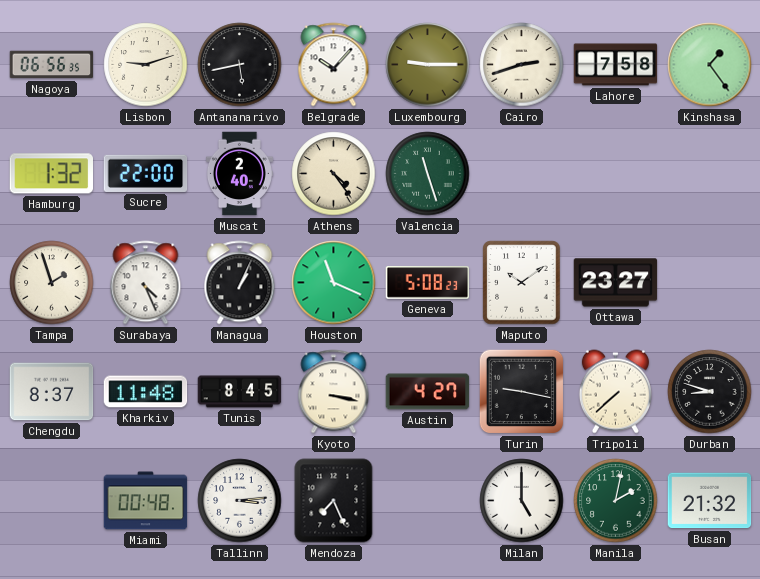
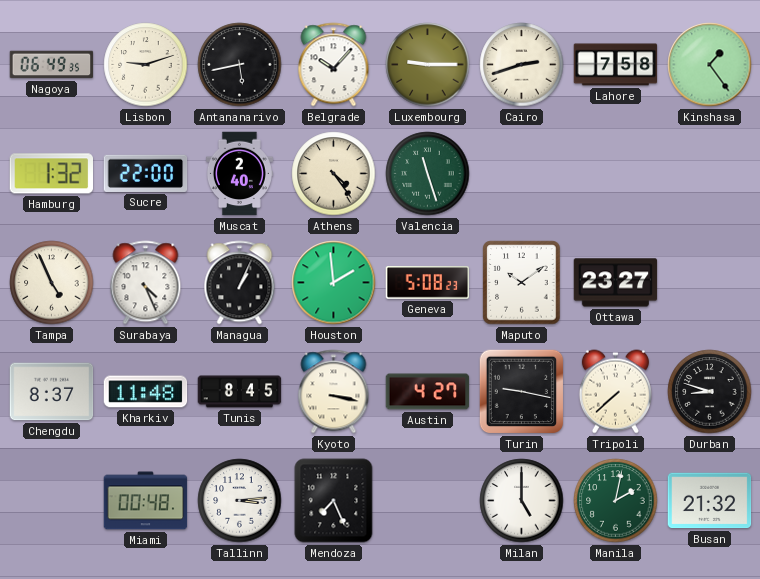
Nagoya: 06:56 -> 06:49
Tampa: 1:57 -> 4:56
Houston: 11:19 -> 1:59
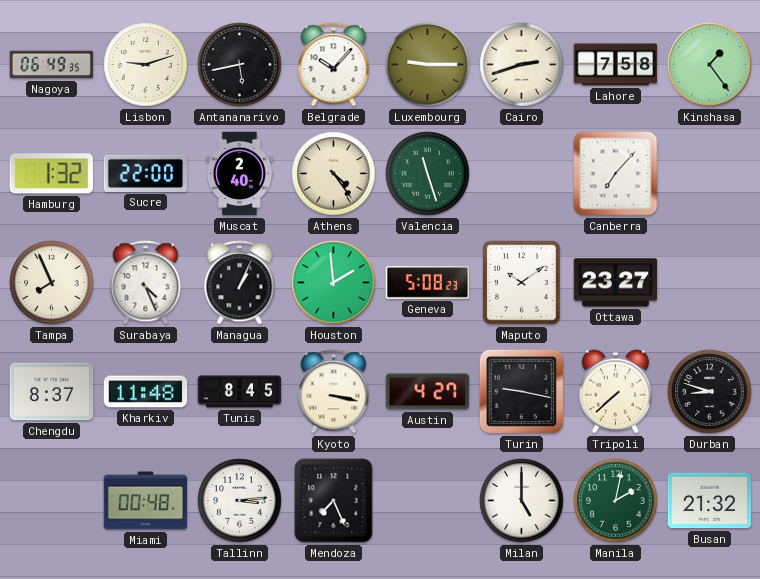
Canberra: none -> 7:07
Tampa: 4:56 -> 7:56
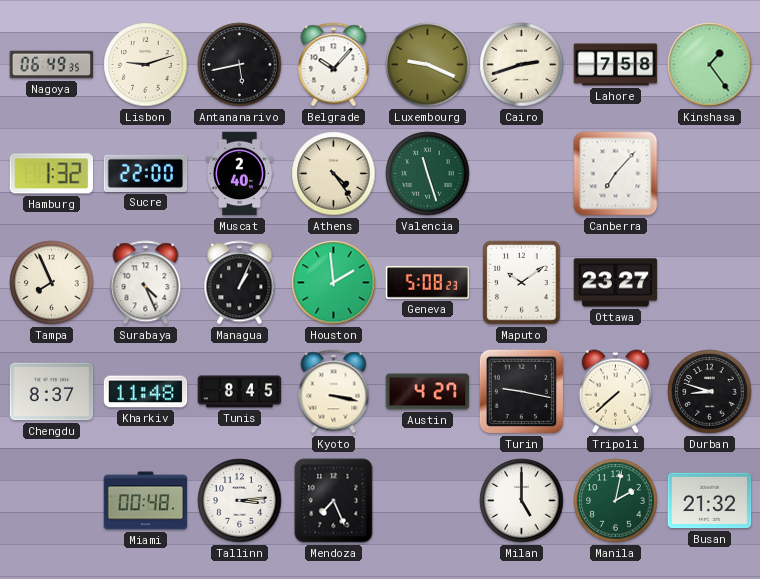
Luxembourg: 9:15 -> 9:19
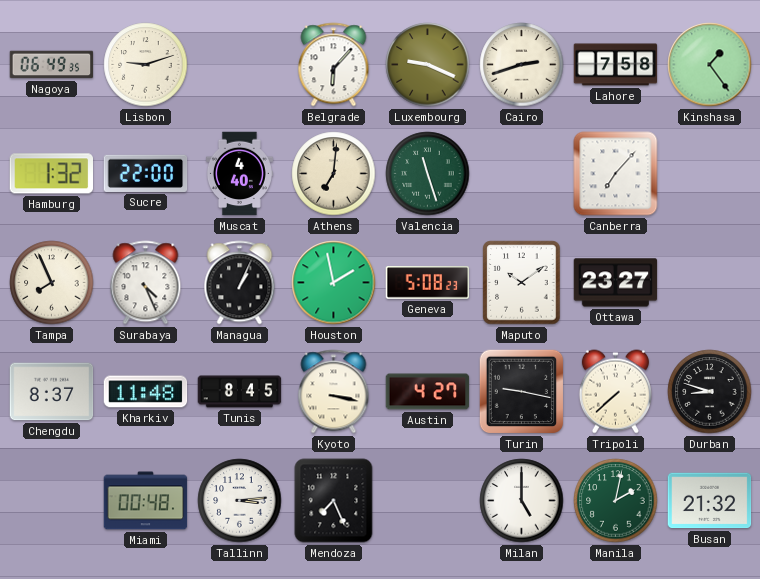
Antananarivo: 5:43 -> none
Belgrade: 10:07 -> 6:07
Muscat: 2:40 -> 4:40
Athens: 4:24 -> 7:01
Houston: 1:59 -> 1:58
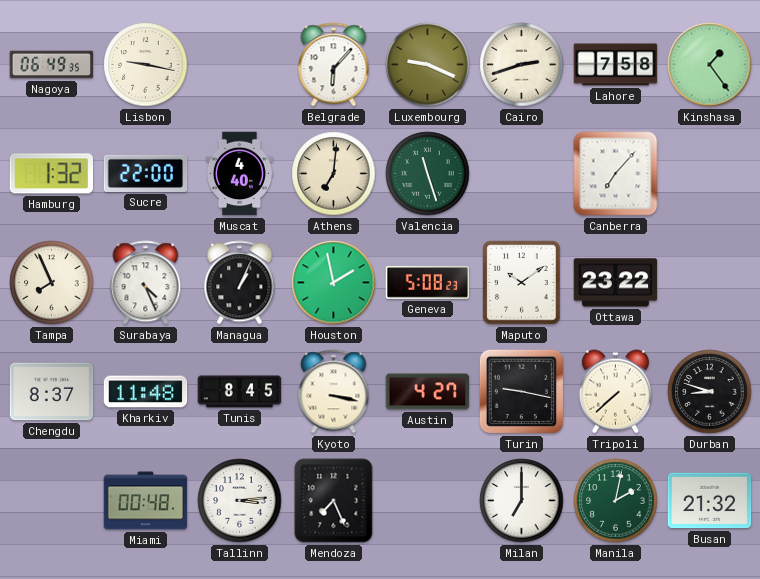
Lisbon: 9:12 -> 9:17
Ottawa: 23:27 -> 23:22
Milan: 5:00 -> 7:00
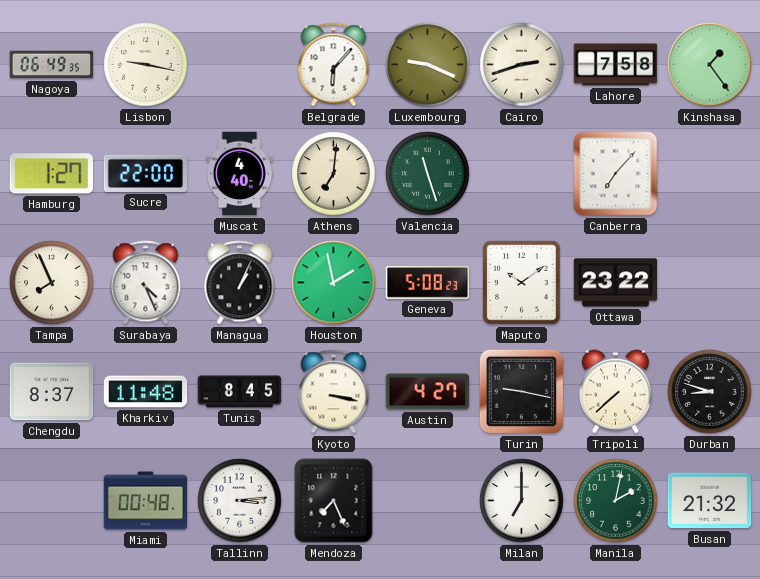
Hamburg: 1:32 -> 1:27
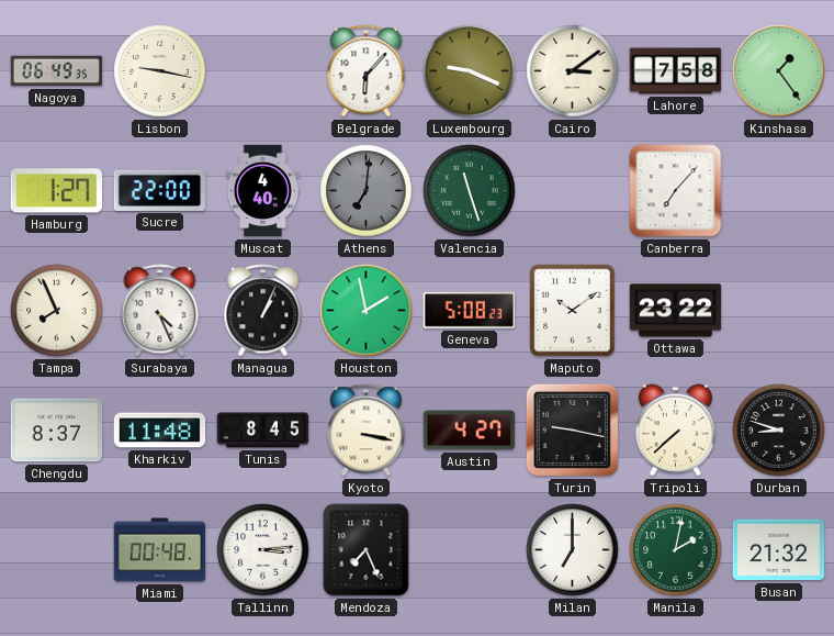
Cairo: 2:42 -> 3:09
Athens dial: cream -> grey
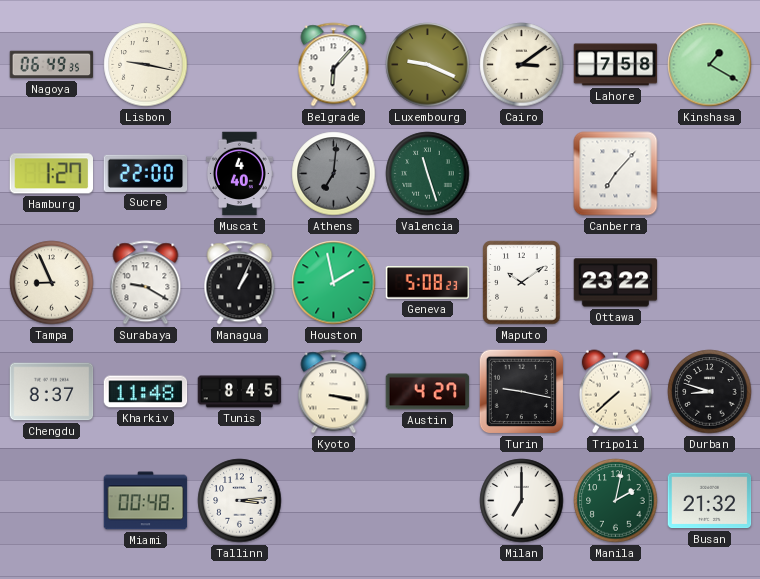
Kinshasa: 1:24 -> 1:20
Tampa: 7:56 -> 8:56
Surabaya: 4:26 -> 9:20
Mendoza: 7:26 -> none
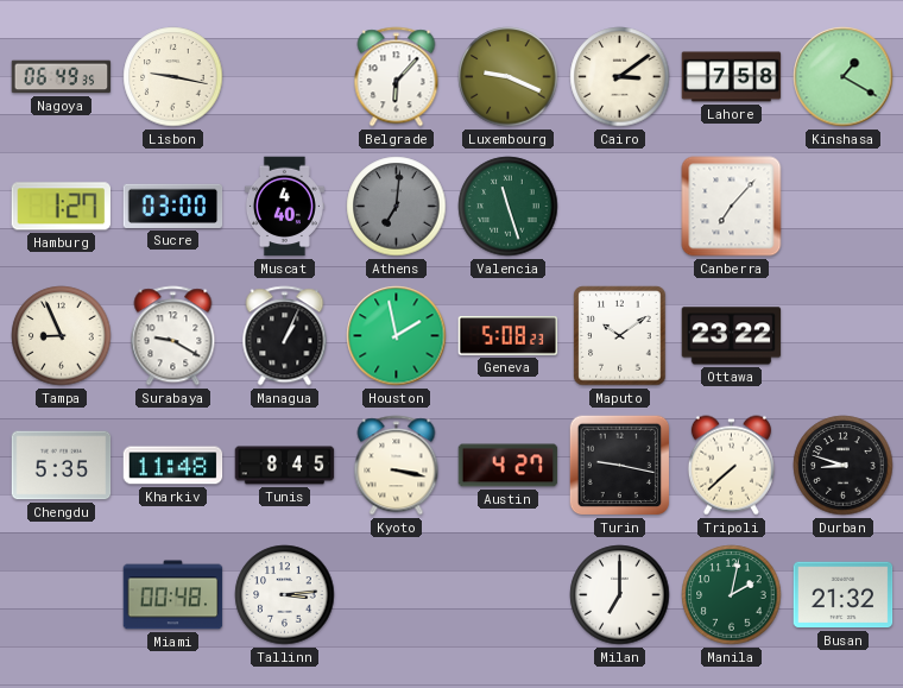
Sucre: 22:00 -> 03:00
Chengdu: 8:37 -> 5:35
